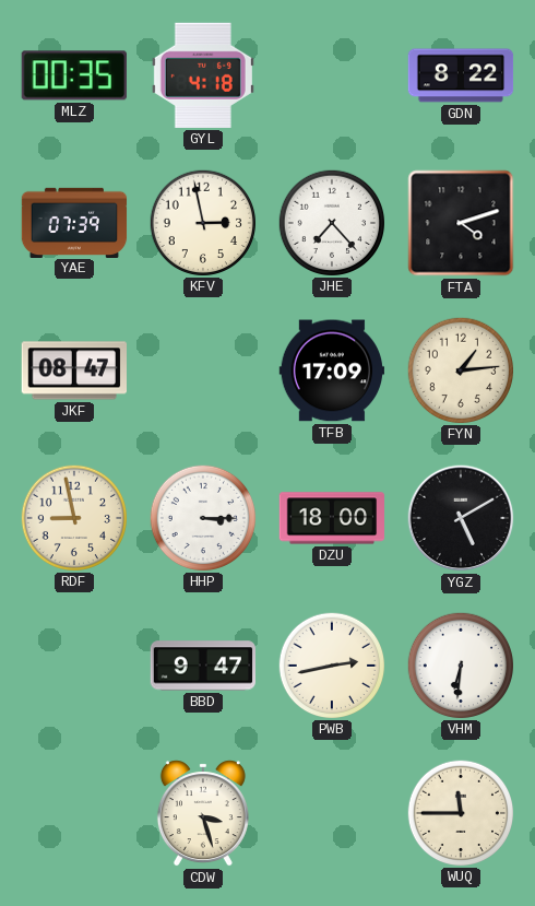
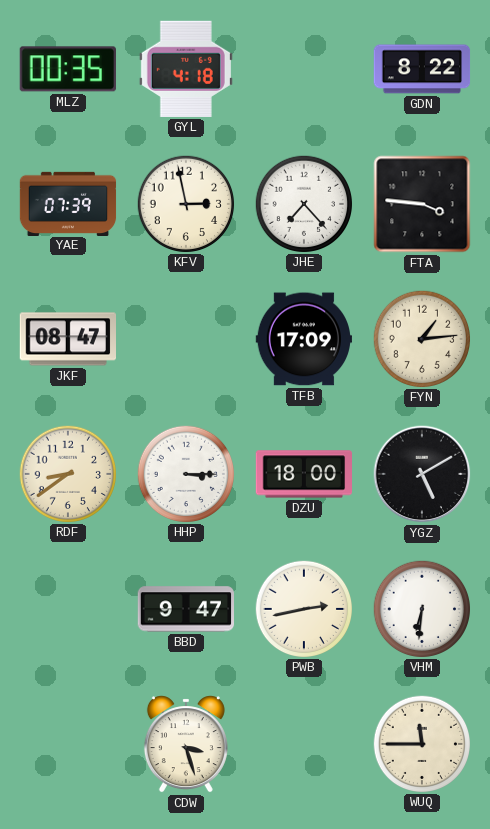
FTA: 4:12 -> 3:46
RDF: 8:58 -> 8:39
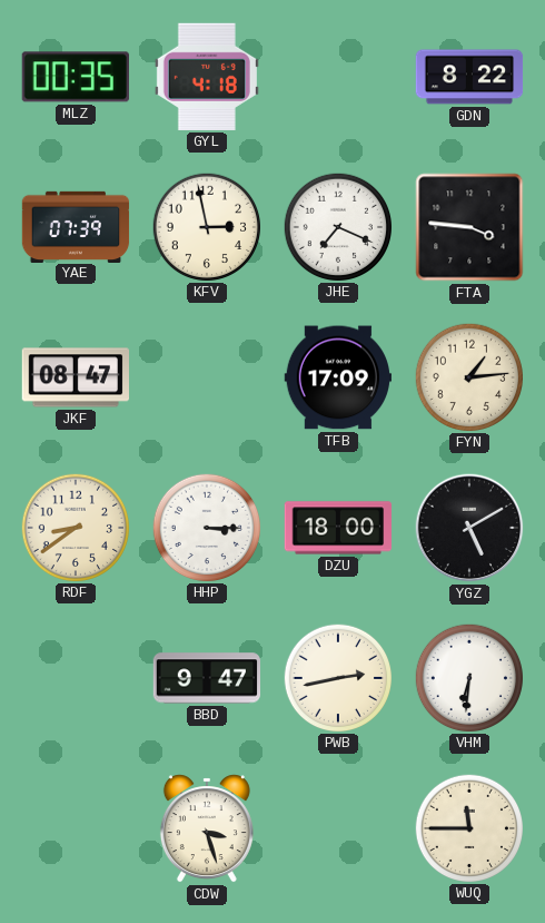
JHE: 7:23 -> 7:19
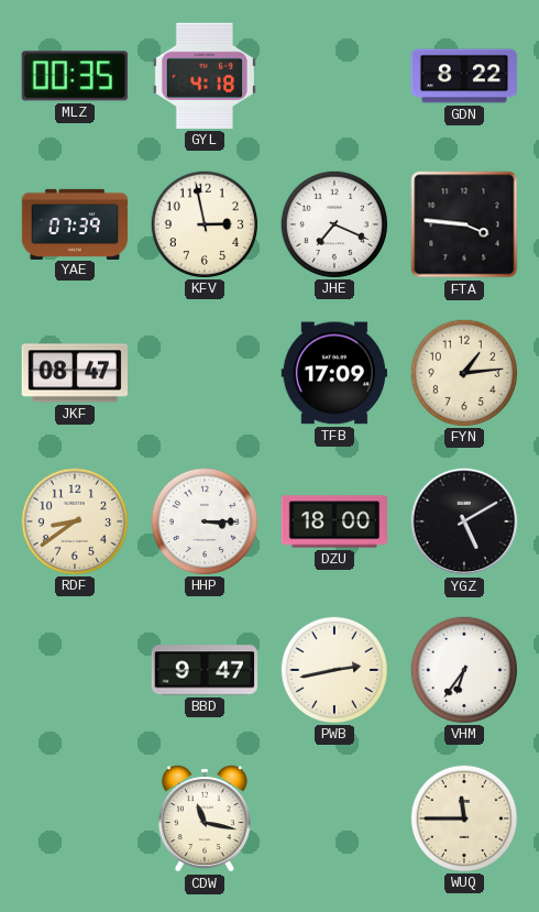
VHM: 6:31 -> 6:36
CDW: 3:27 -> 11:17
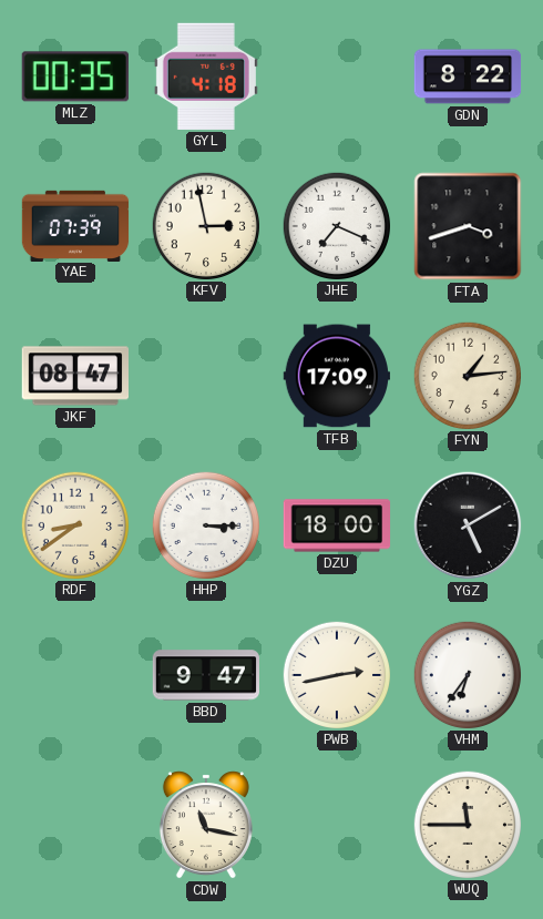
FTA: 3:46 -> 3:42
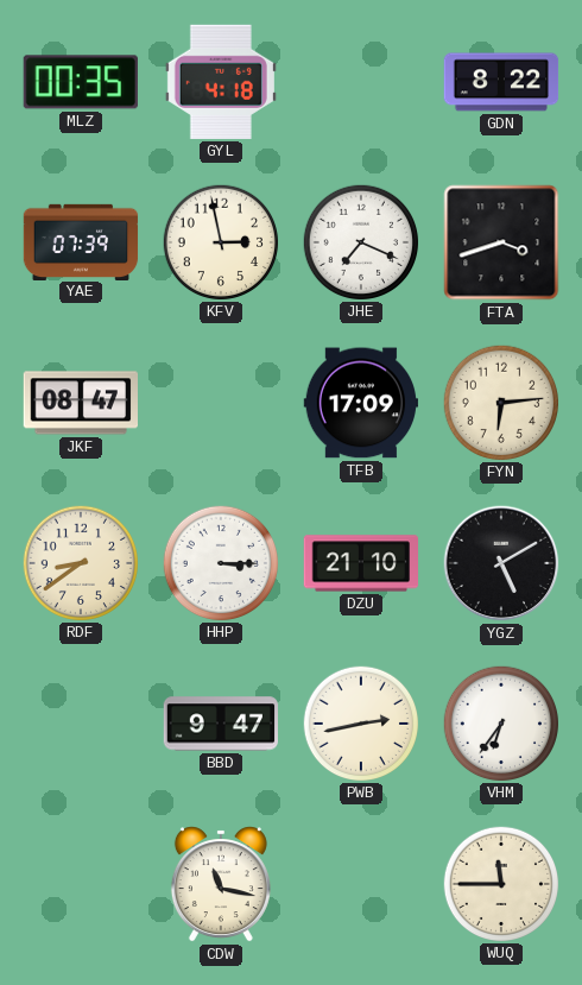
FYN: 1:14 -> 6:14
DZU: 18:00 -> 21:10
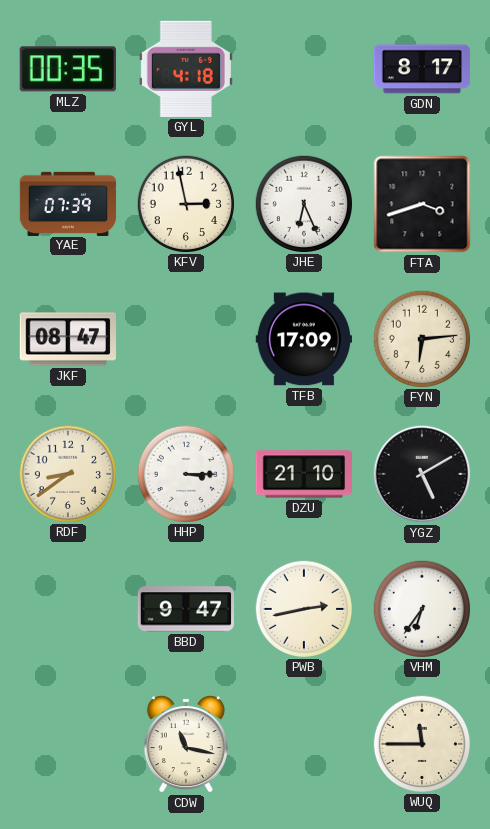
GDN: 8:22 -> 8:17
JHE: 7:19 -> 6:26
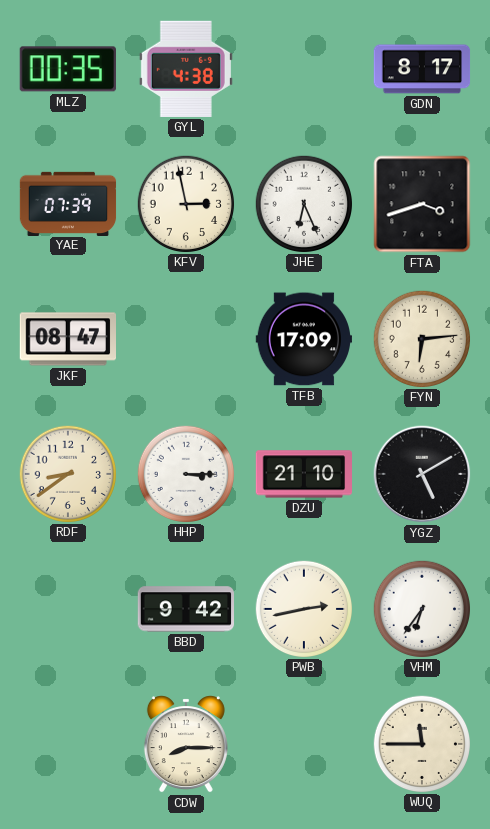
GYL: 4:18 -> 4:38
BBD: 9:47 -> 9:42
CDW: 11:17 -> 8:15
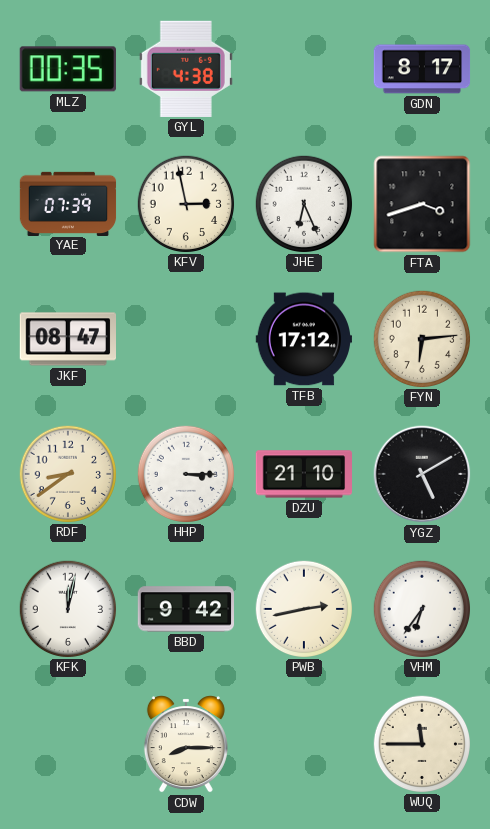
TFB: 17:09 -> 17:12
KFK: none -> 12:02
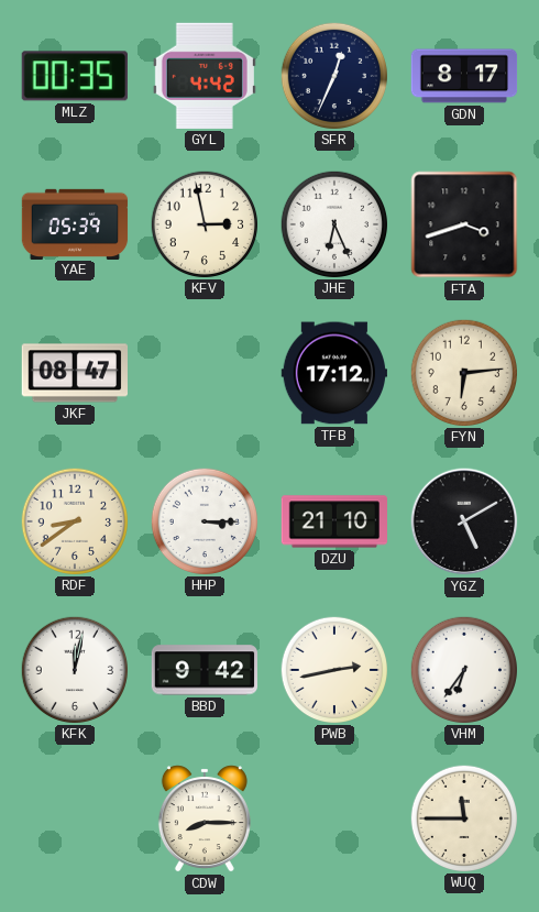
GYL: 4:38 -> 4:42
SFR: none -> 12:34
YAE: 07:39 -> 05:39
